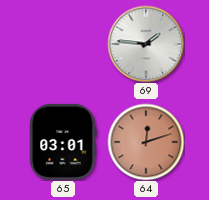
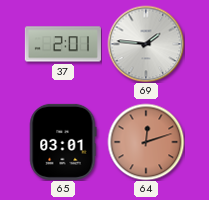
37: none -> 2:01
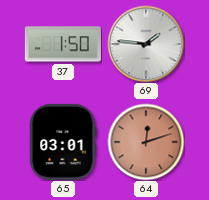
37: 2:01 -> 1:50
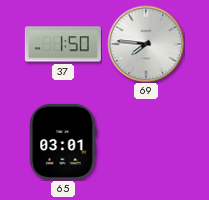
69: 1:46 -> 7:46
64: 12:12 -> none
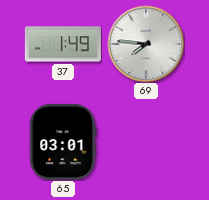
37: 1:50 -> 1:49
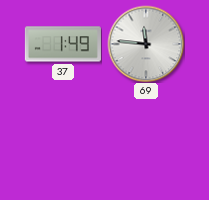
69: 7:46 -> 11:46
65: 03:01 -> none
